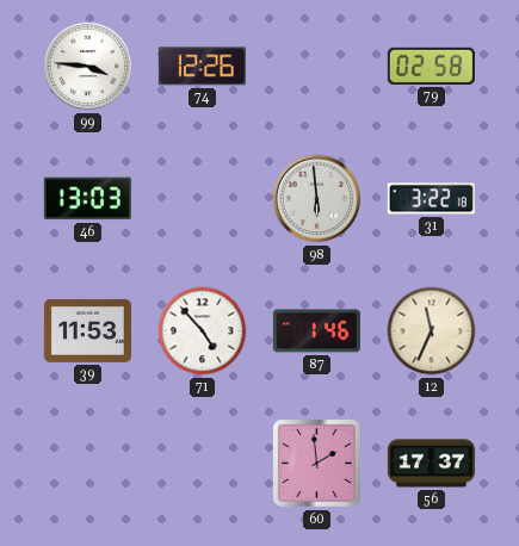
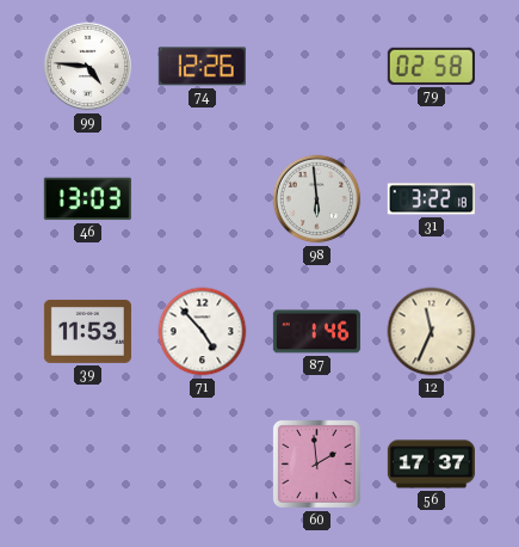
99: 3:46 -> 4:46
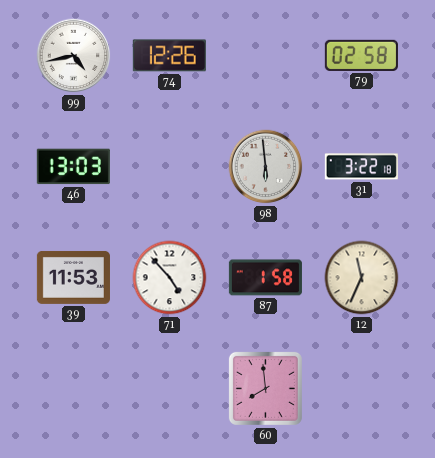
99: 4:46 -> 4:43
87: 1:46 -> 1:58
60: 1:59 -> 7:59
56: 17:37 -> none
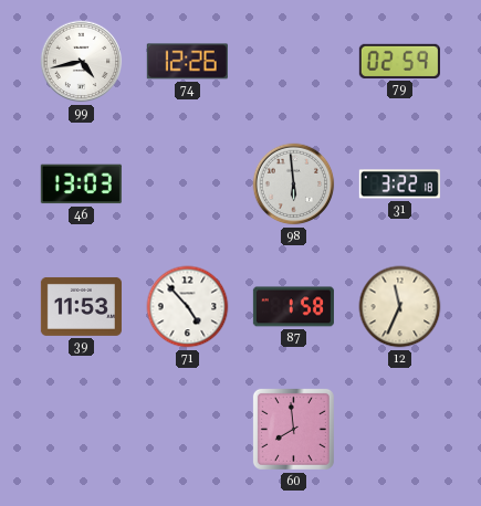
79: 02:58 -> 02:59
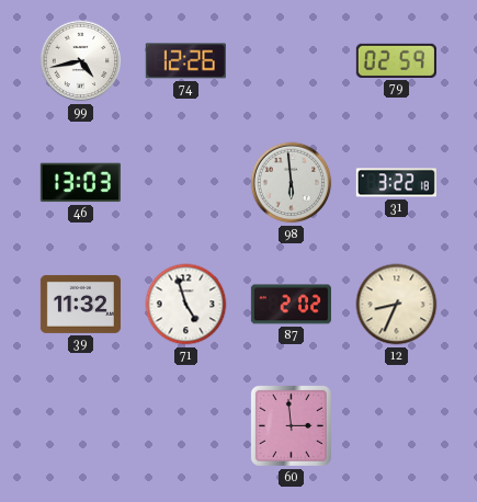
39: 11:53 -> 11:32
71: 4:53 -> 4:57
87: 1:58 -> 2:02
12: 11:34 -> 8:34
60: 7:59 -> 2:59
